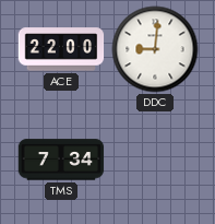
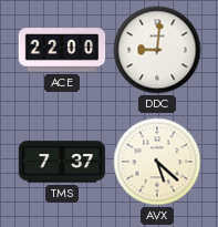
TMS: 7:34 -> 7:37
AVX: none -> 5:22
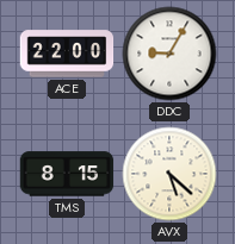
DDC: 9:01 -> 9:05
TMS: 7:37 -> 8:15
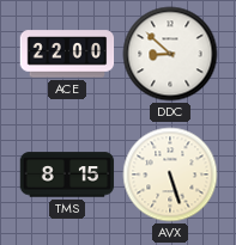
DDC: 9:05 -> 8:52
AVX: 5:22 -> 5:27
